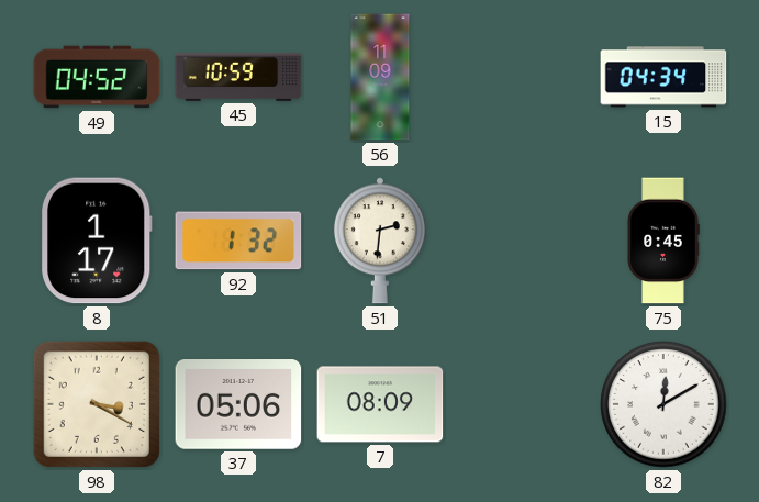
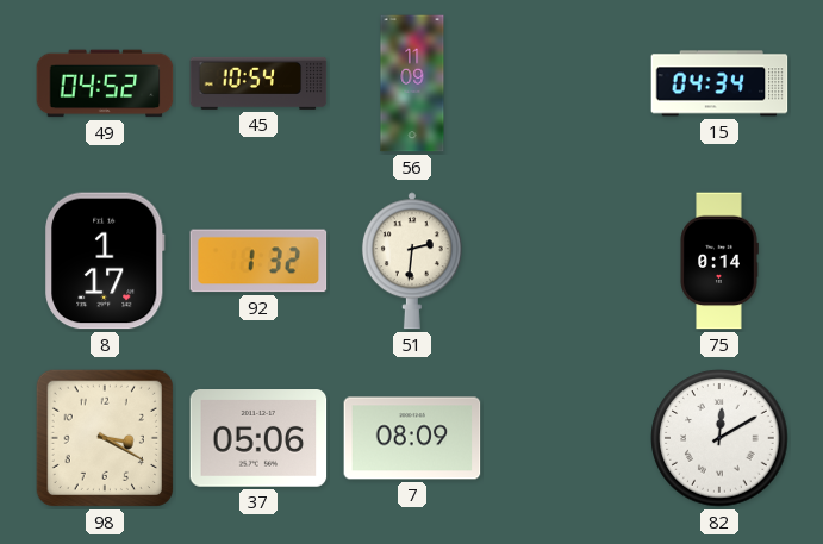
45: 10:59 -> 10:54
75: 0:45 -> 0:14
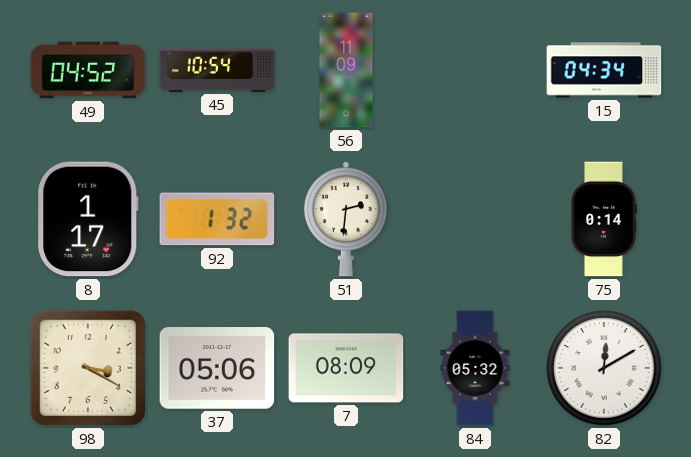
84: none -> 05:32
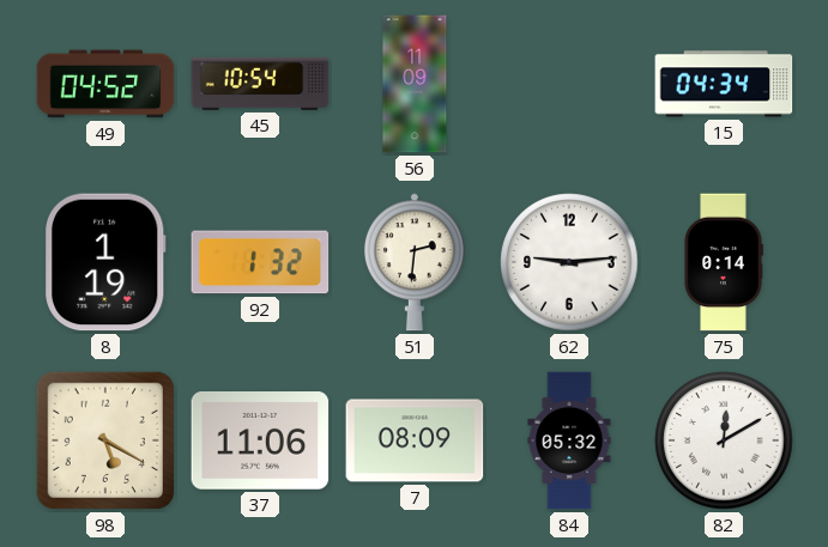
8: 1:17 -> 1:19
62: none -> 9:14
98: 3:20 -> 5:20
37: 05:06 -> 11:06
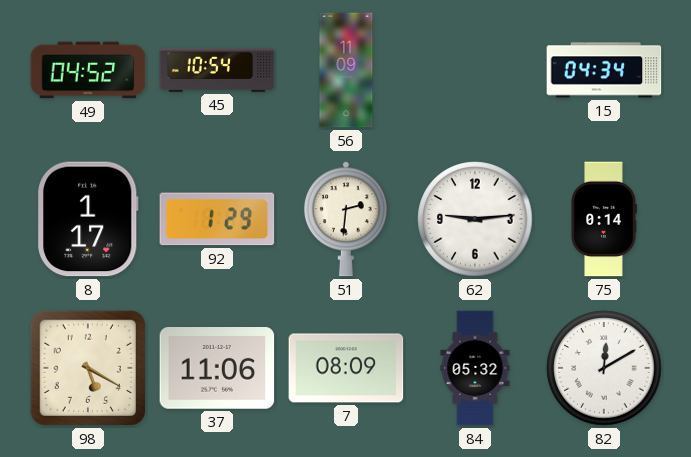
8: 1:19 -> 1:17
92: 1:32 -> 1:29
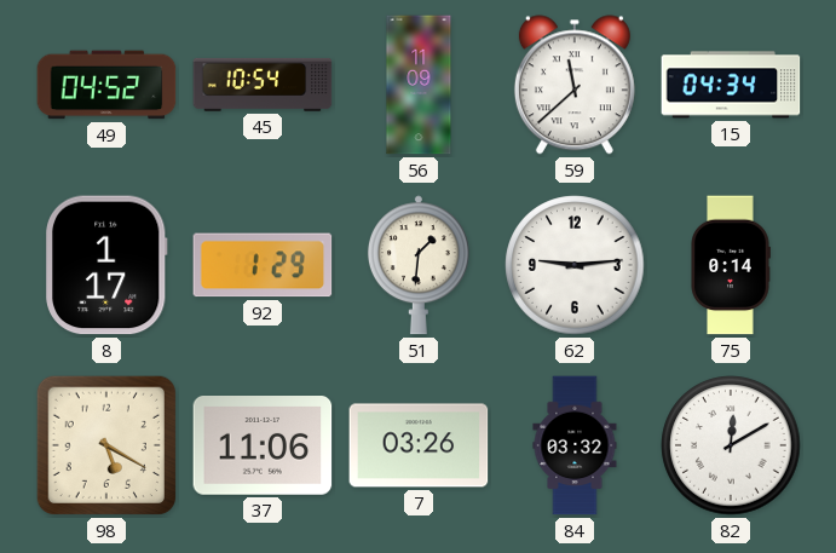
59: none -> 11:38
51: 2:31 -> 1:31
7: 08:09 -> 03:26
84: 05:32 -> 03:32
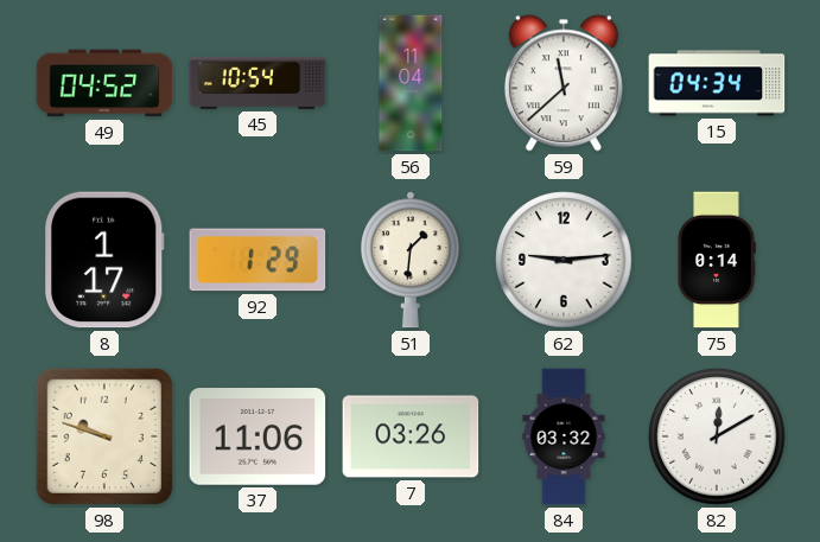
56: 11:09 -> 11:04
98: 5:20 -> 9:48
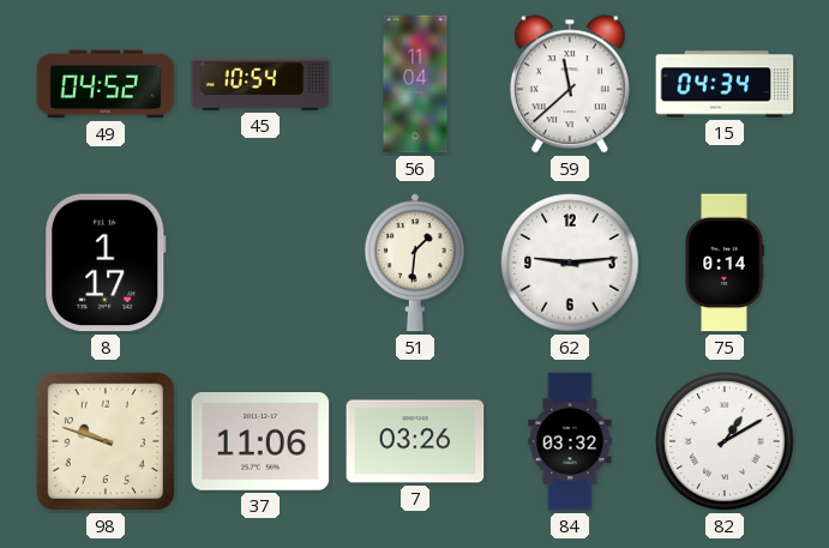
92: 1:29 -> none
82: 12:10 -> 1:10
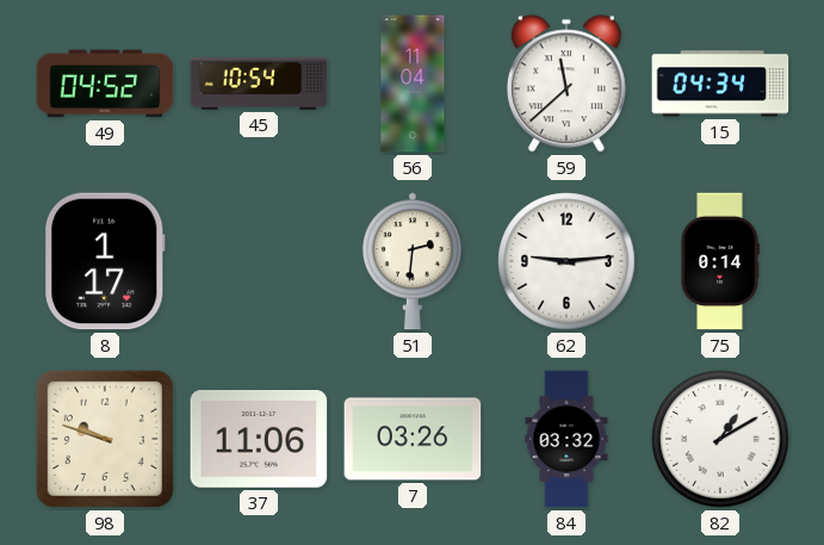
51: 1:31 -> 2:31
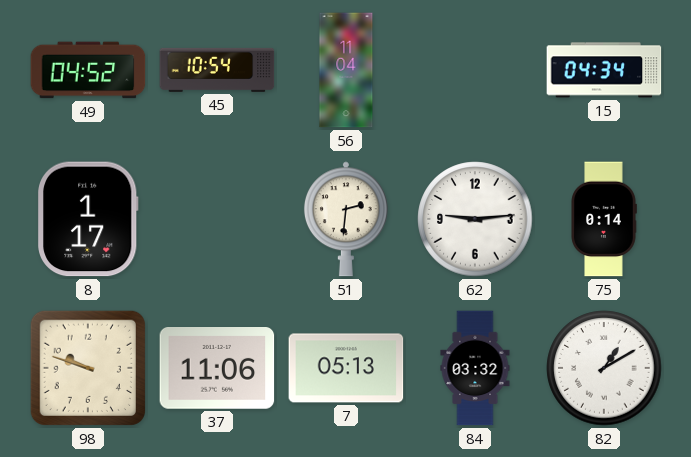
59: 11:38 -> none
7: 03:26 -> 05:13
